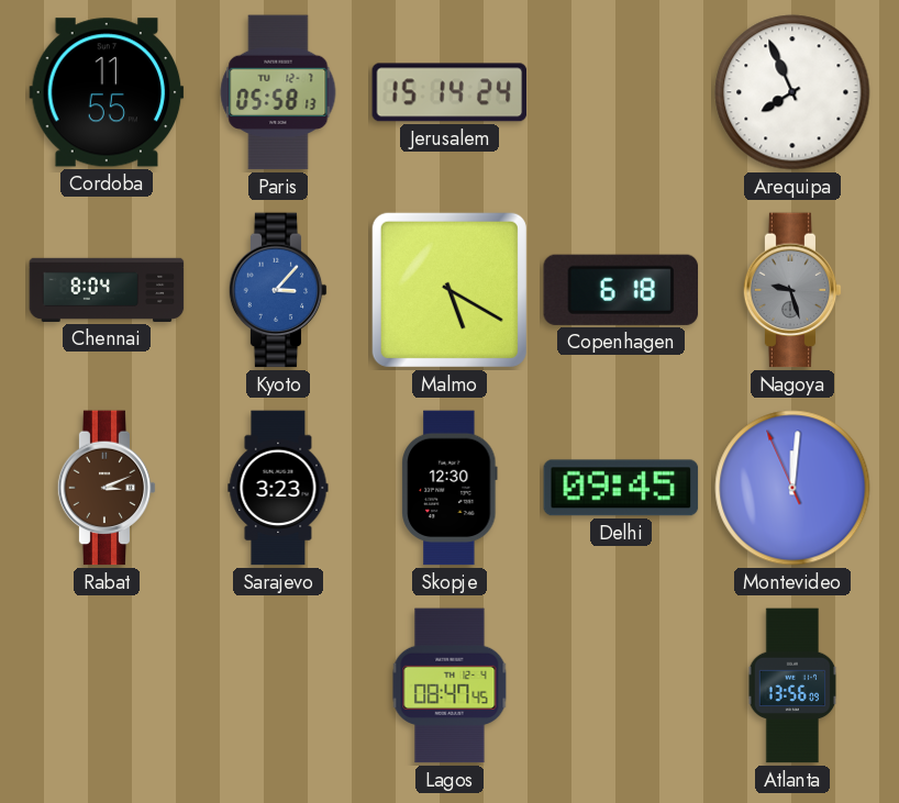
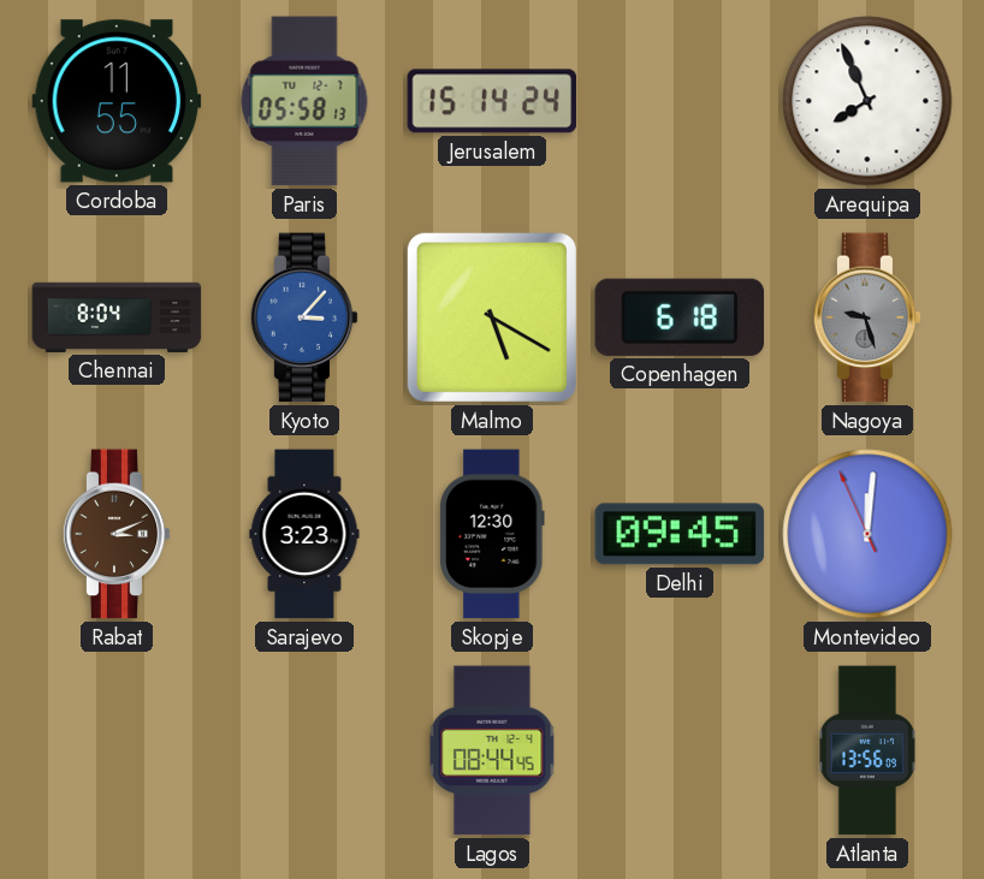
Lagos: 08:47 -> 08:44
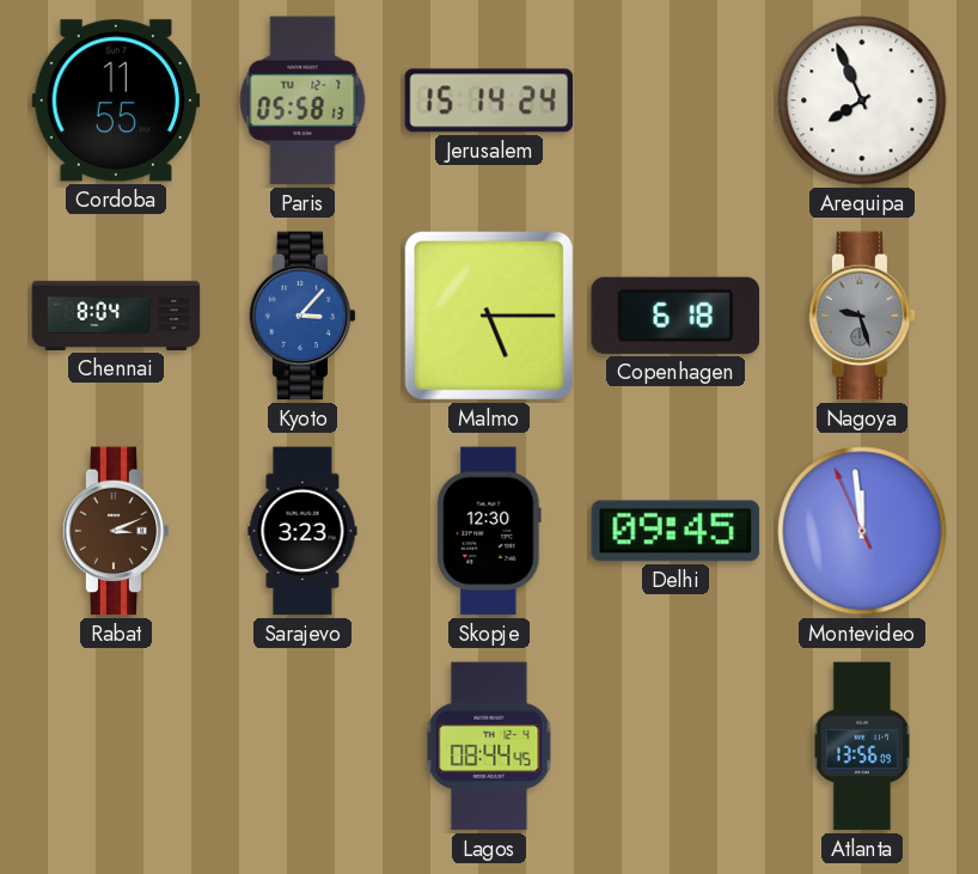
Malmo: 5:20 -> 5:15
Montevideo: 12:00 -> 11:58
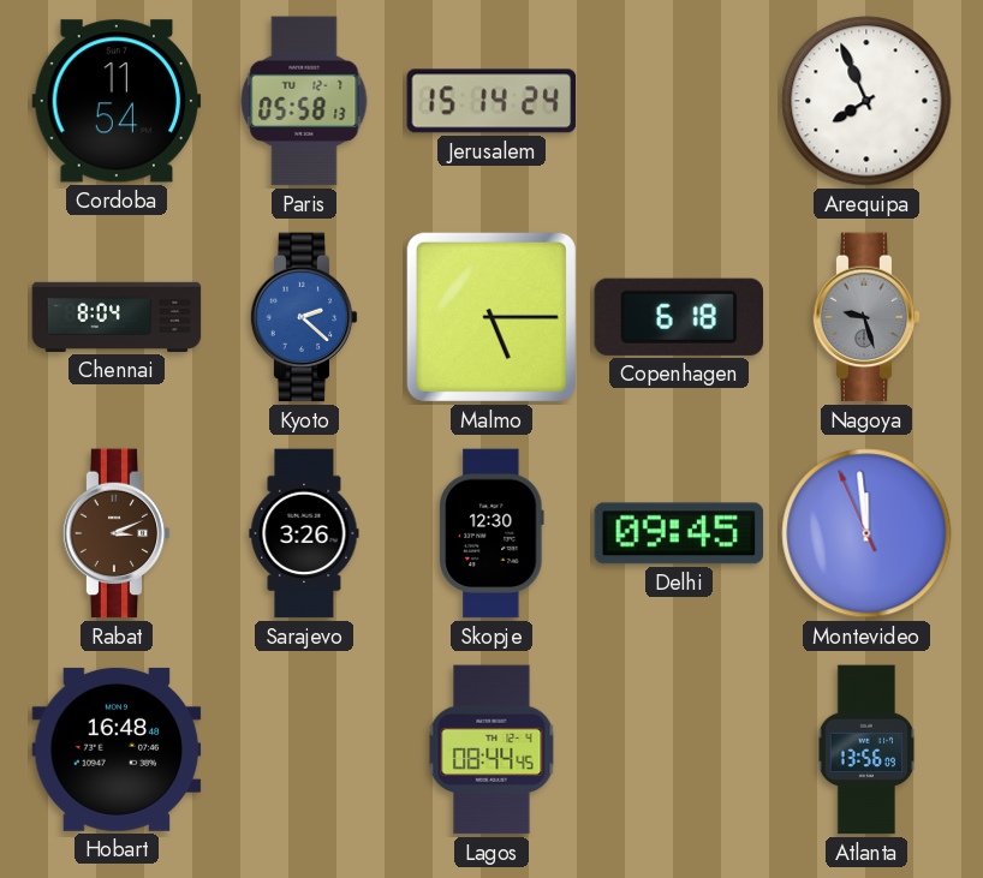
Cordoba: 11:55 -> 11:54
Kyoto: 3:07 -> 2:22
Sarajevo: 3:23 -> 3:26
Hobart: none -> 16:48
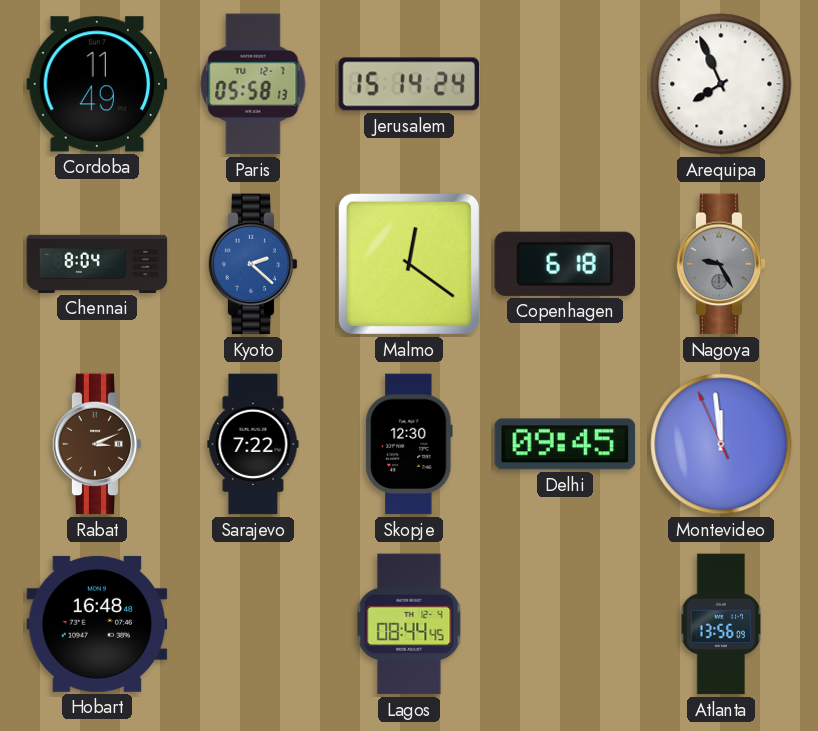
Cordoba: 11:54 -> 11:49
Malmo: 5:15 -> 12:21
Nagoya: 9:27 -> 9:25
Sarajevo: 3:26 -> 7:22
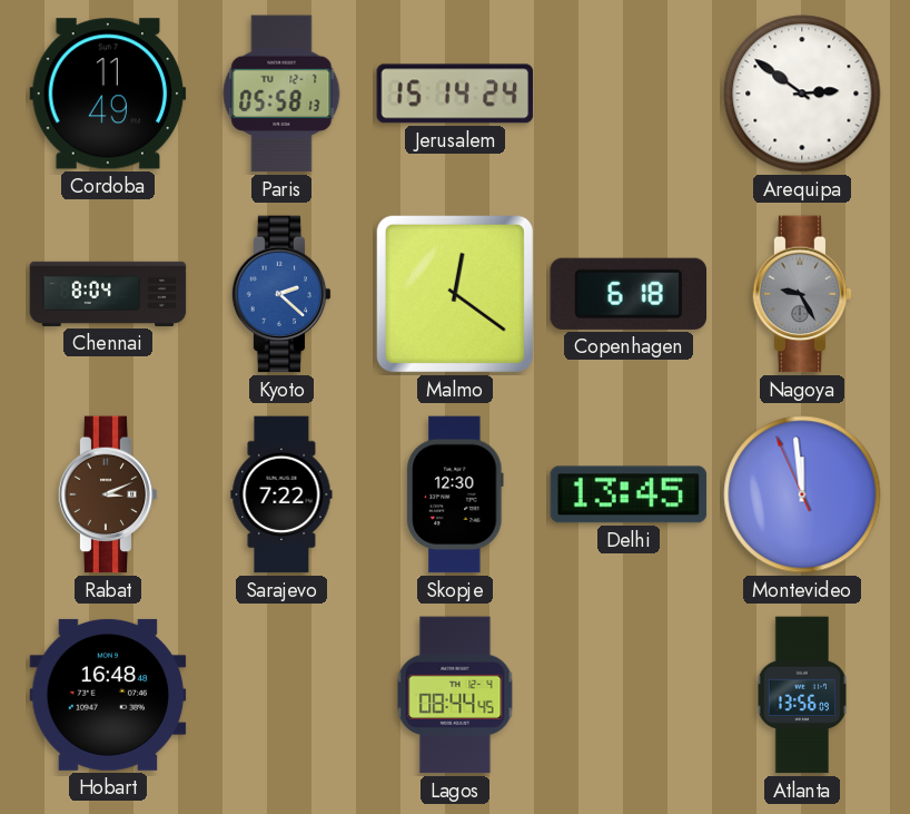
Arequipa: 7:56 -> 2:51
Delhi: 09:45 -> 13:45
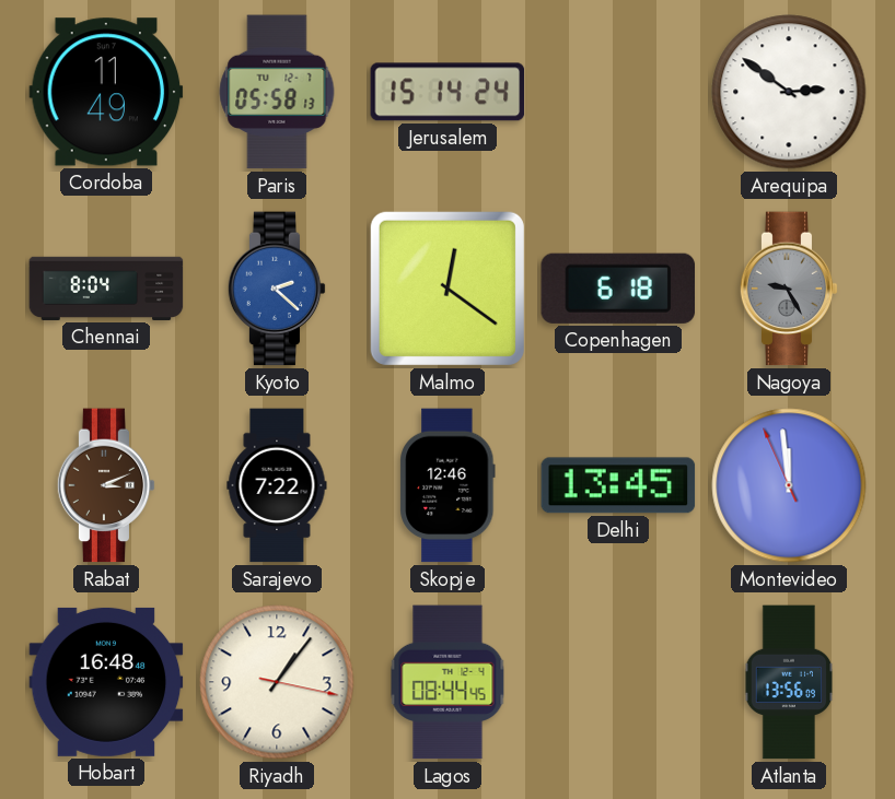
Skopje: 12:30 -> 12:46
Riyadh: none -> 1:06
